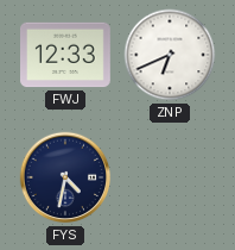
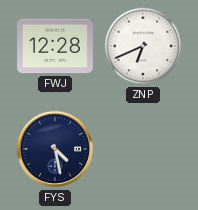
FWJ: 12:33 -> 12:28
FYS: 4:32 -> 4:28
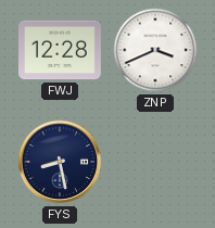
ZNP: 6:41 -> 3:41
FYS: 4:28 -> 8:28
